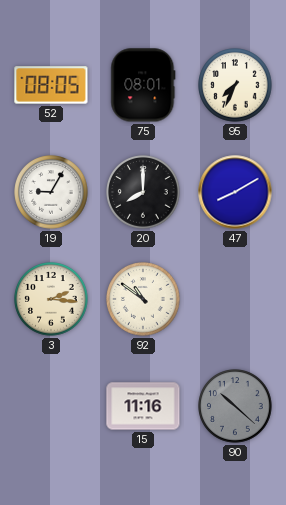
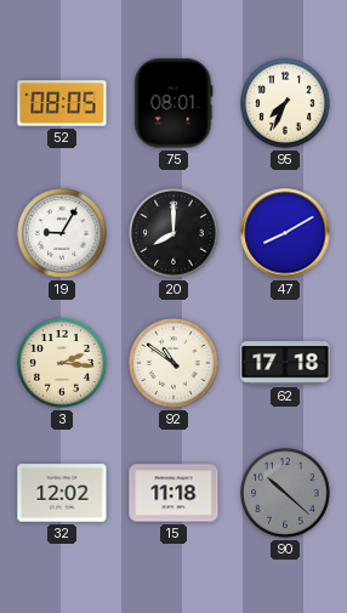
62: none -> 17:18
32: none -> 12:02
15: 11:16 -> 11:18
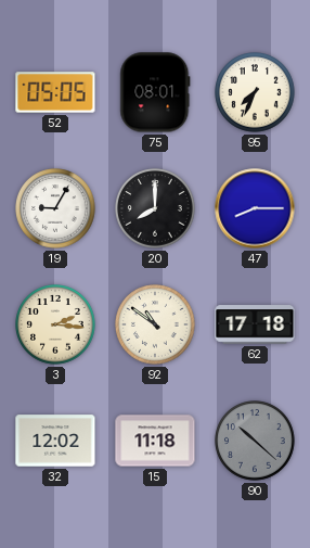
52: 08:05 -> 05:05
47: 8:10 -> 8:15
